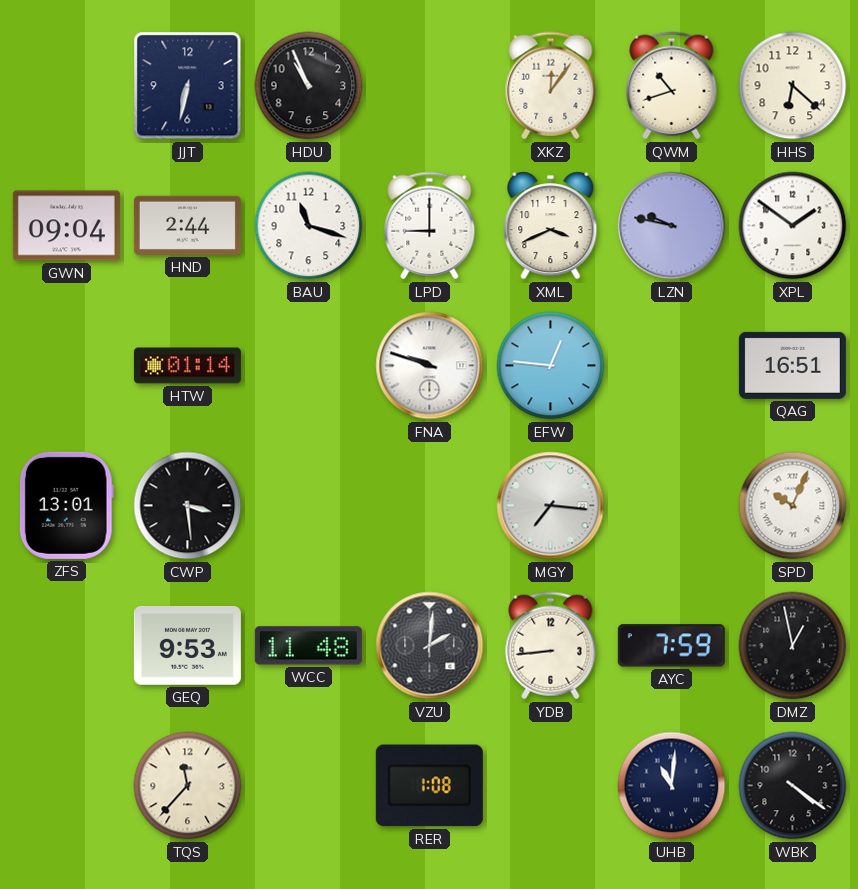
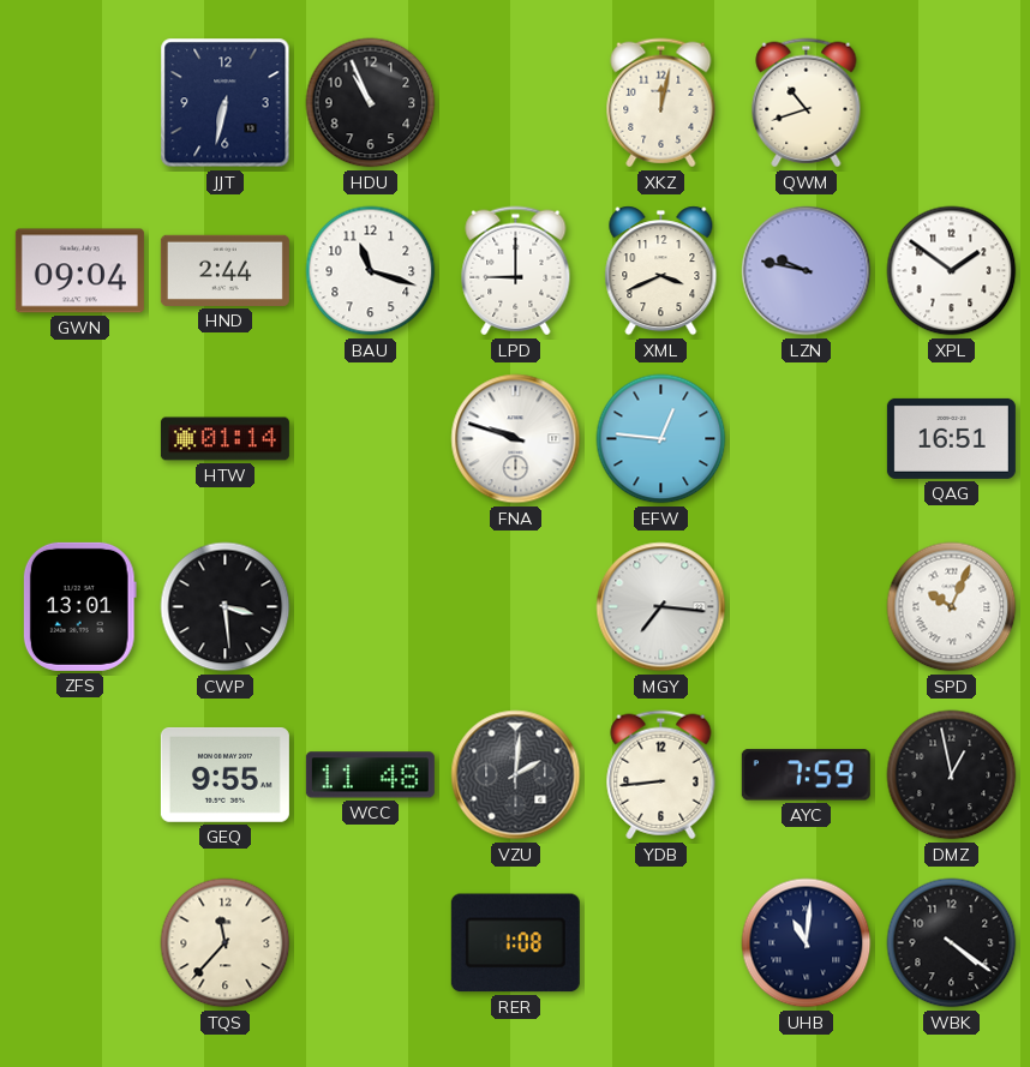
XKZ: 12:06 -> 12:02
HHS: 6:22 -> none
GEQ: 9:53 -> 9:55
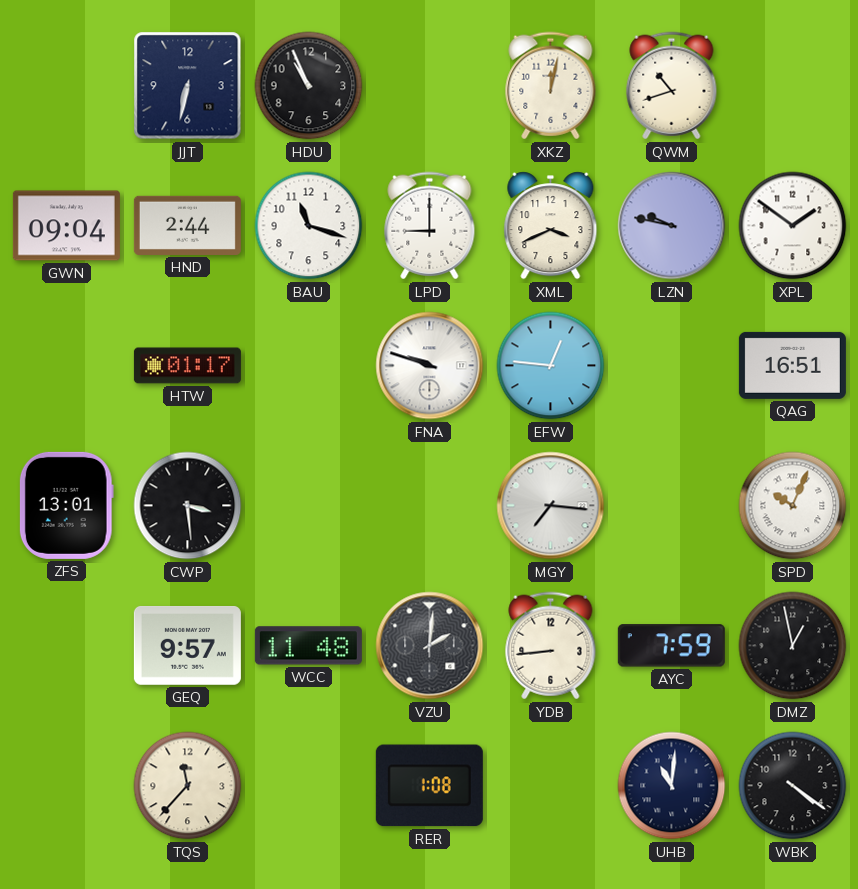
HTW: 01:14 -> 01:17
GEQ: 9:55 -> 9:57
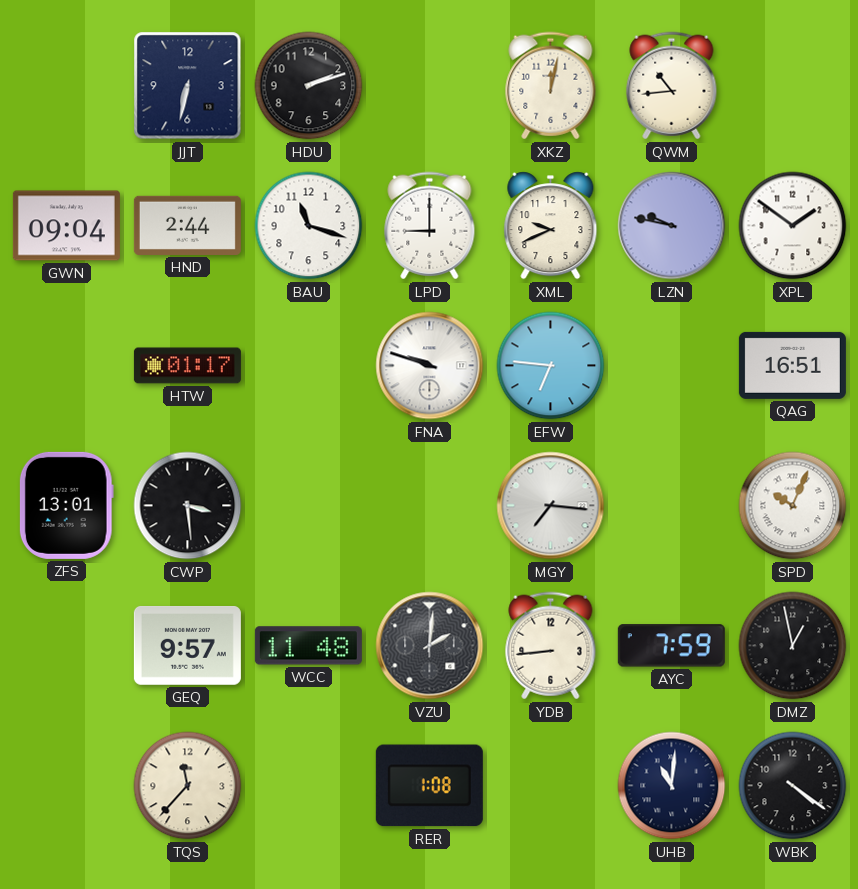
HDU: 10:56 -> 2:12
QWM: 10:42 -> 10:44
XML: 3:41 -> 9:41
EFW: 12:46 -> 6:46
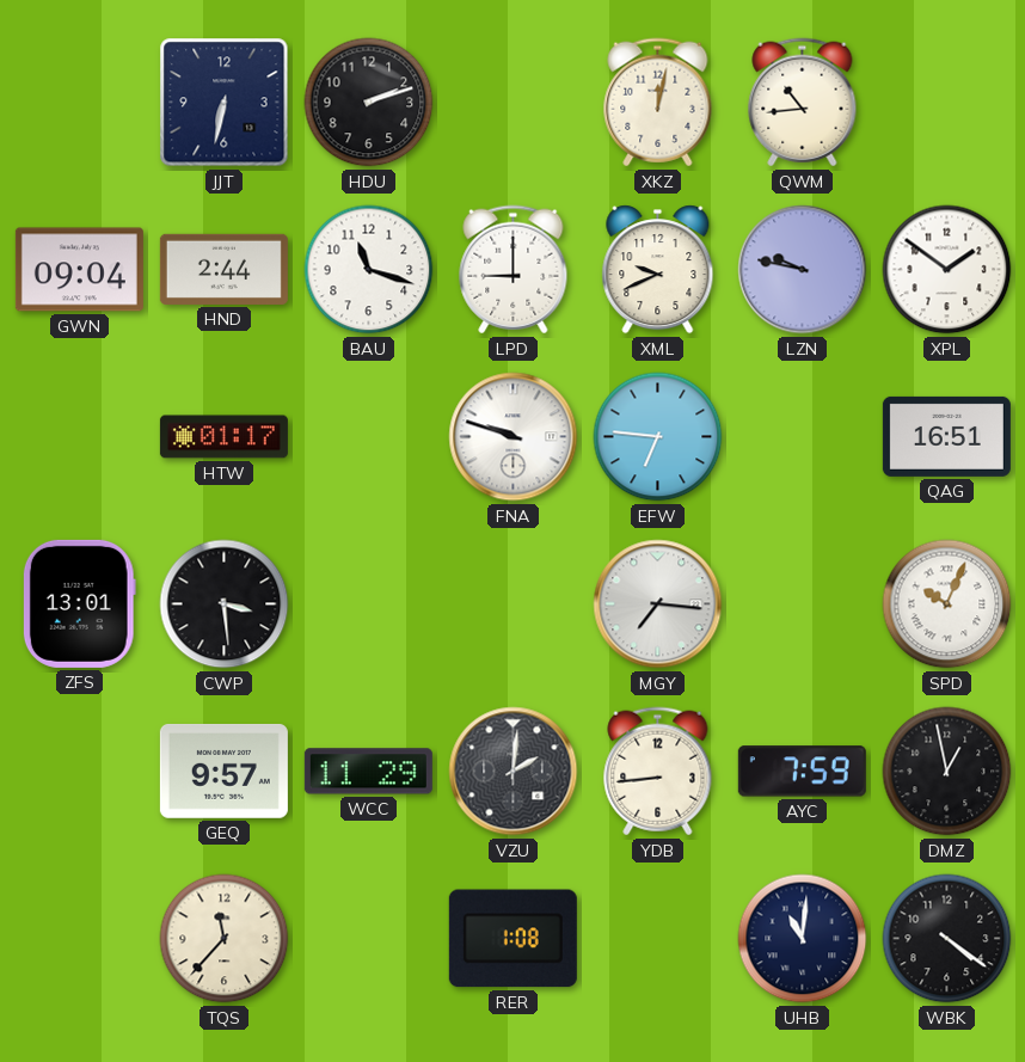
WCC: 11:48 -> 11:29
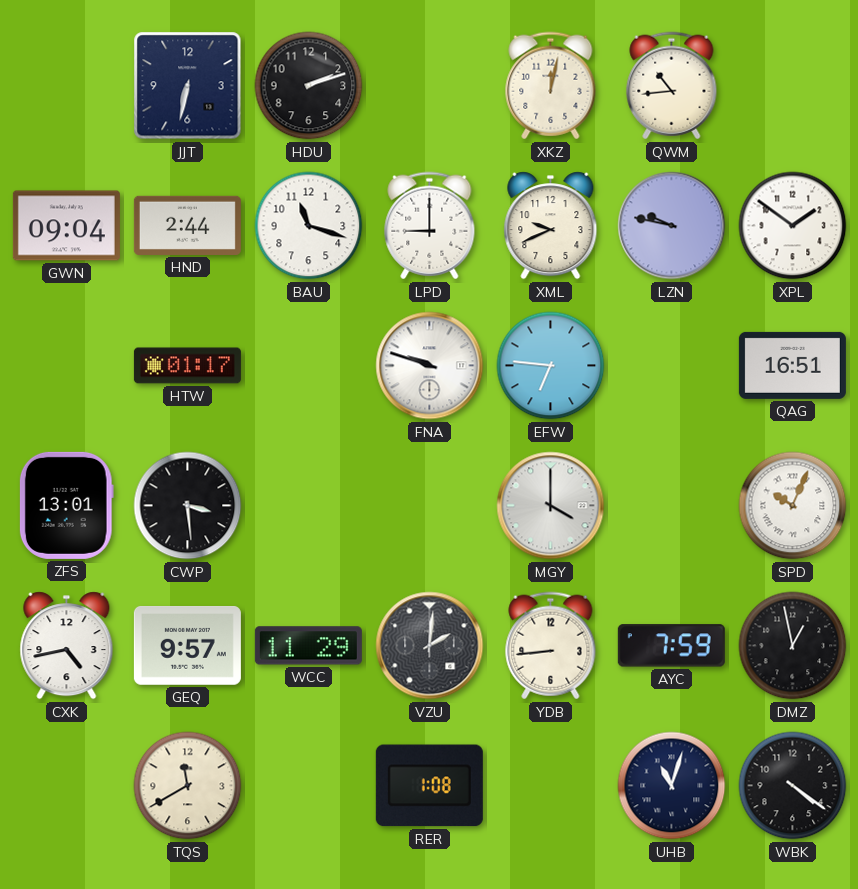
MGY: 7:16 -> 4:00
CXK: none -> 4:43
TQS: 11:37 -> 11:40
UHB: 11:01 -> 11:03
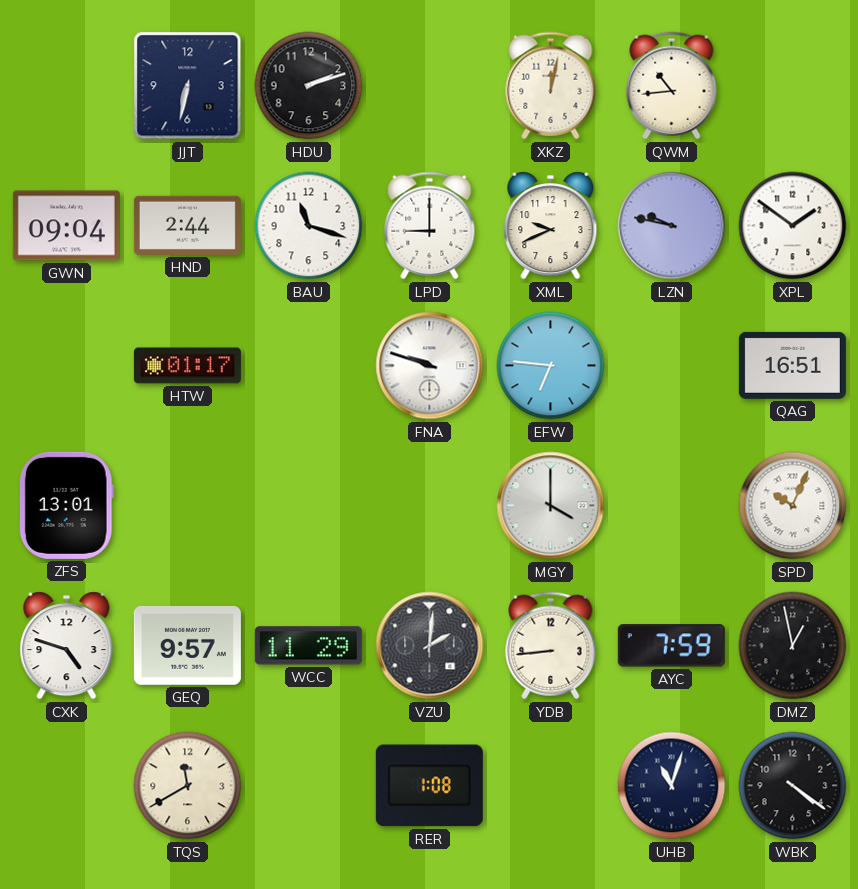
CWP: 3:29 -> none
CXK: 4:43 -> 4:48
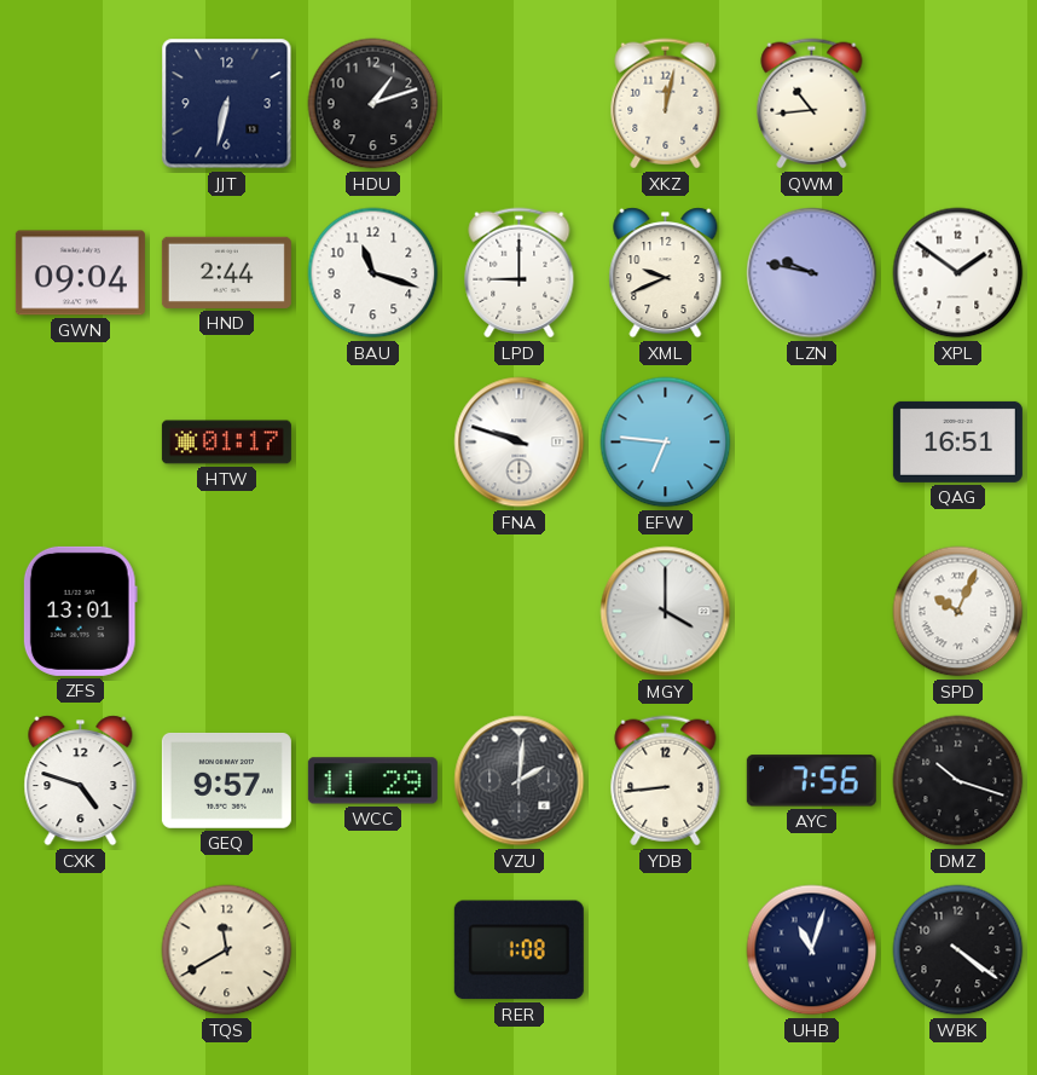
HDU: 2:12 -> 1:12
AYC: 7:59 -> 7:56
DMZ: 12:58 -> 10:18
